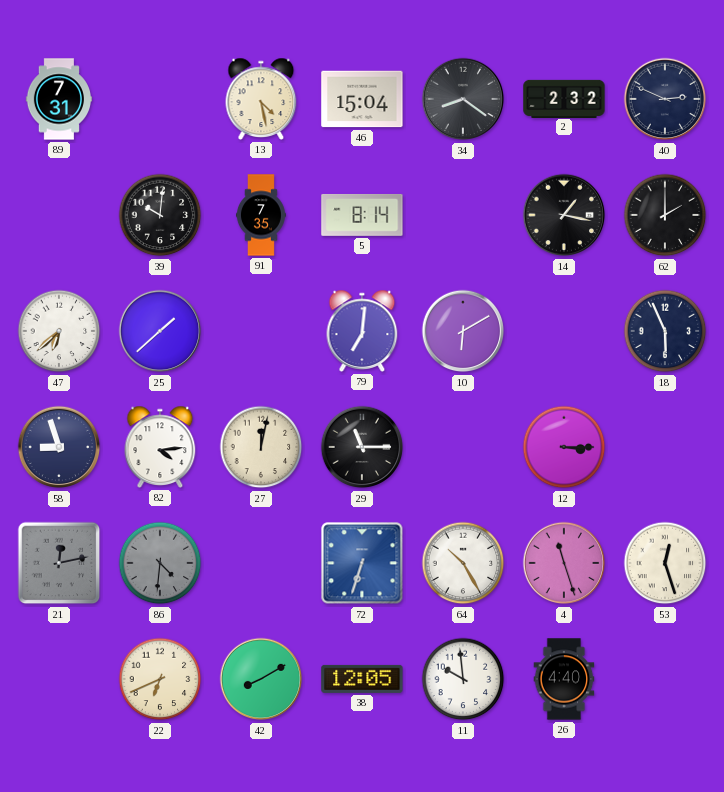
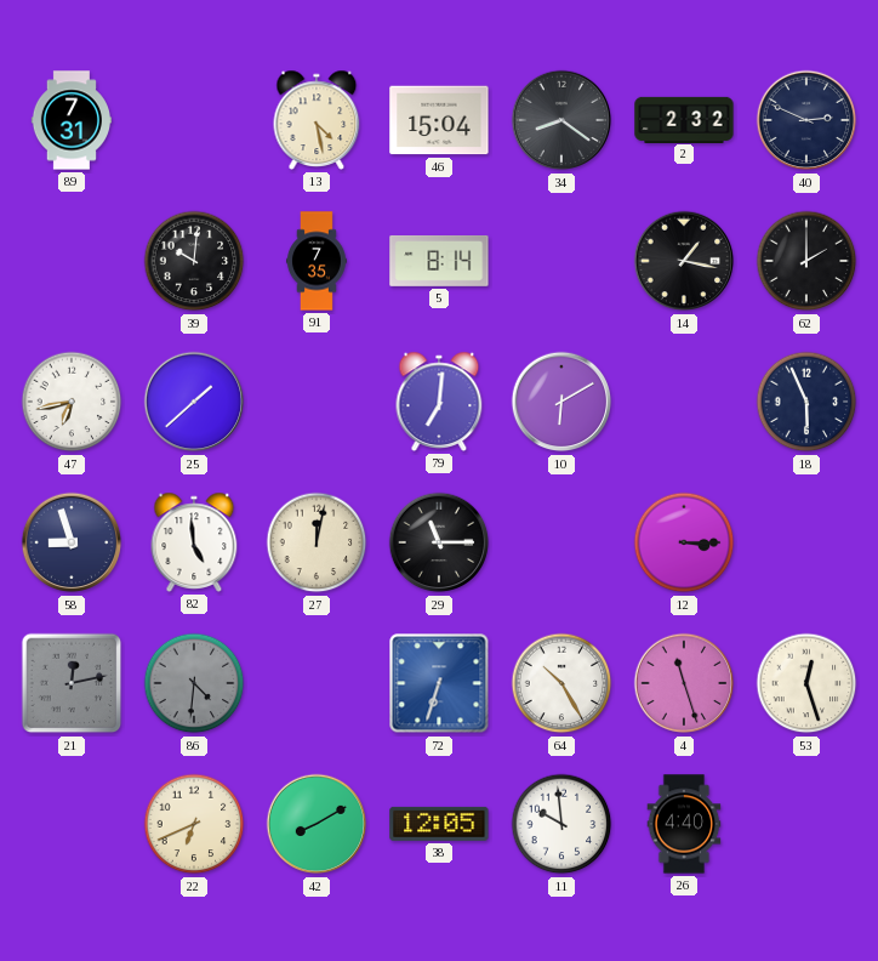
47: 6:38 -> 6:43
82: 4:14 -> 4:59
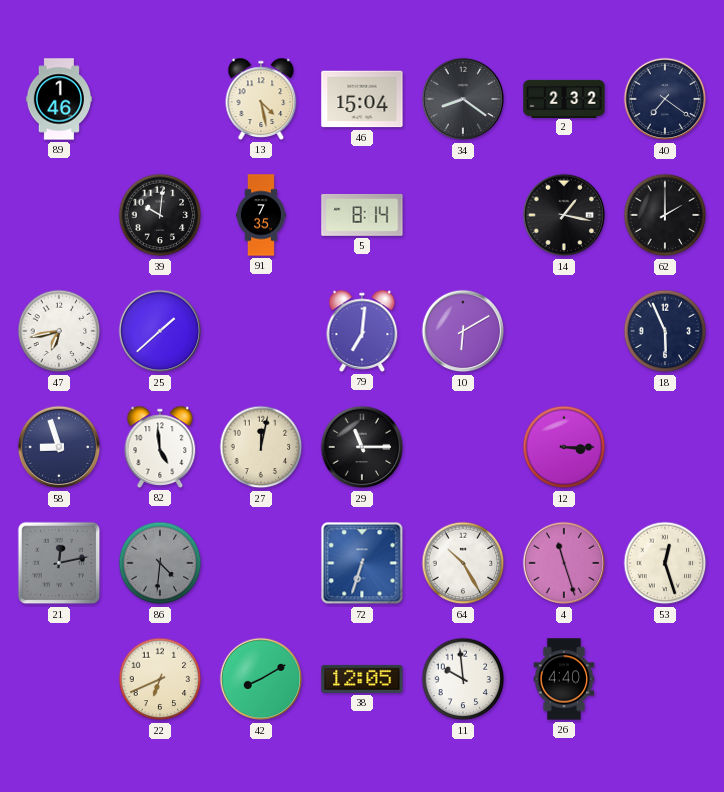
89: 7:31 -> 1:46
40: 2:49 -> 7:21
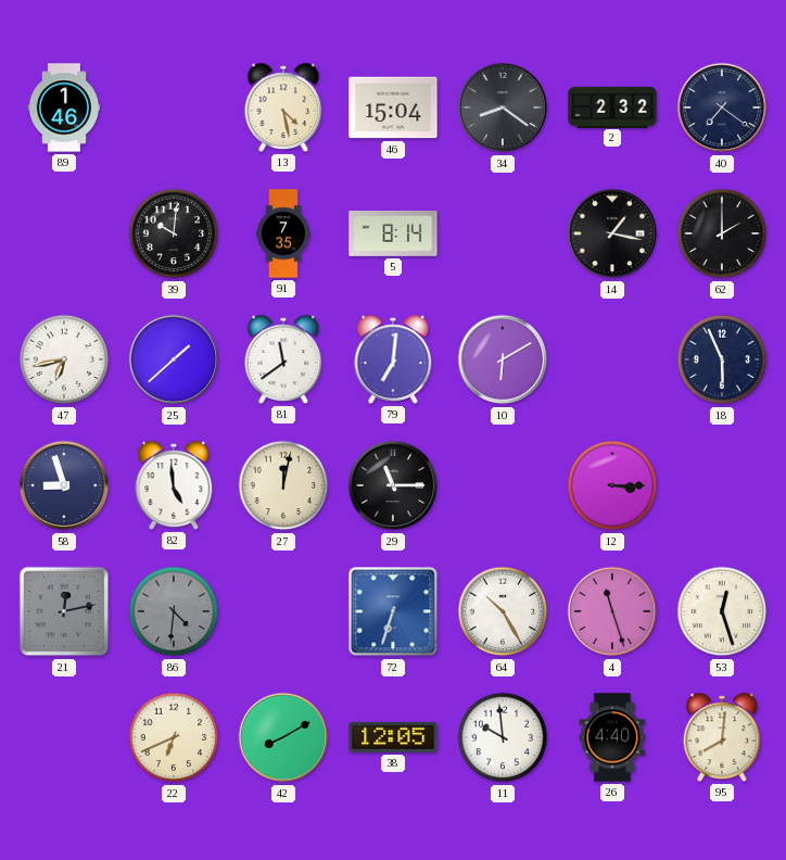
81: none -> 11:39
95: none -> 8:01
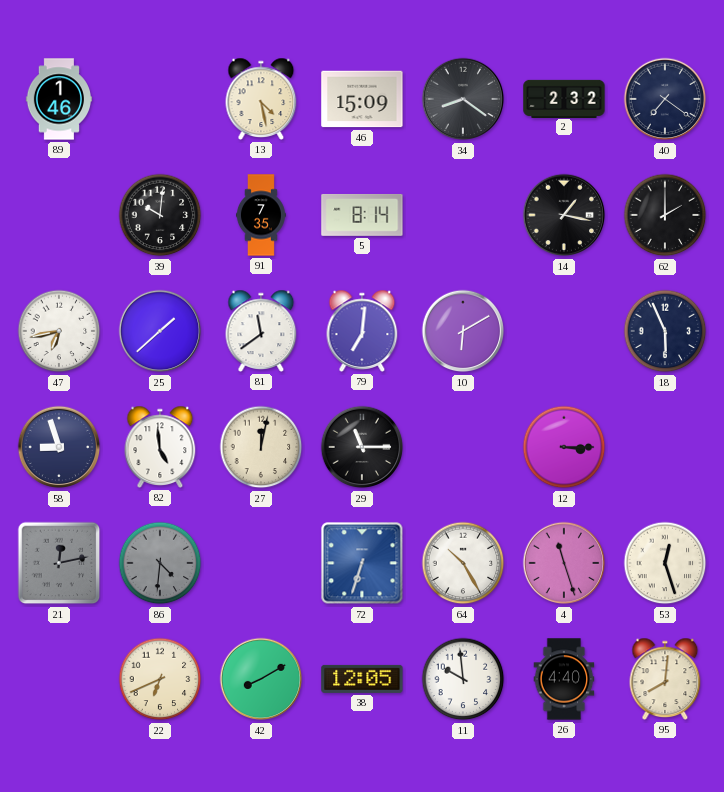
46: 15:04 -> 15:09
